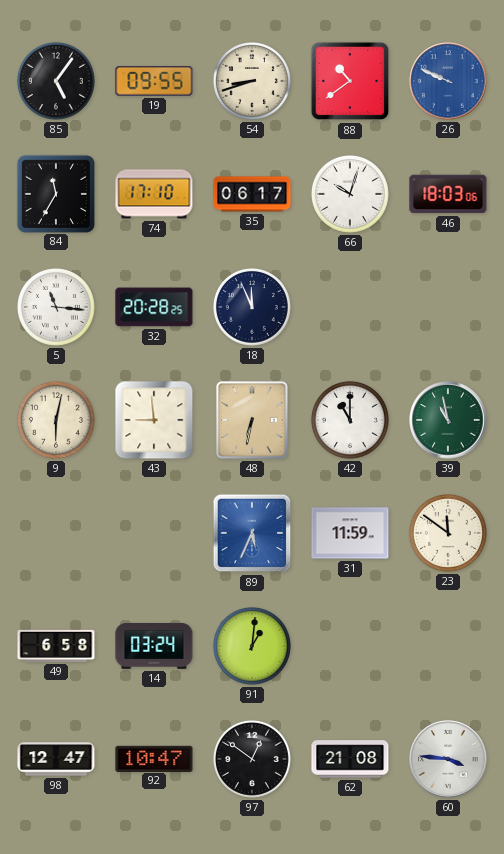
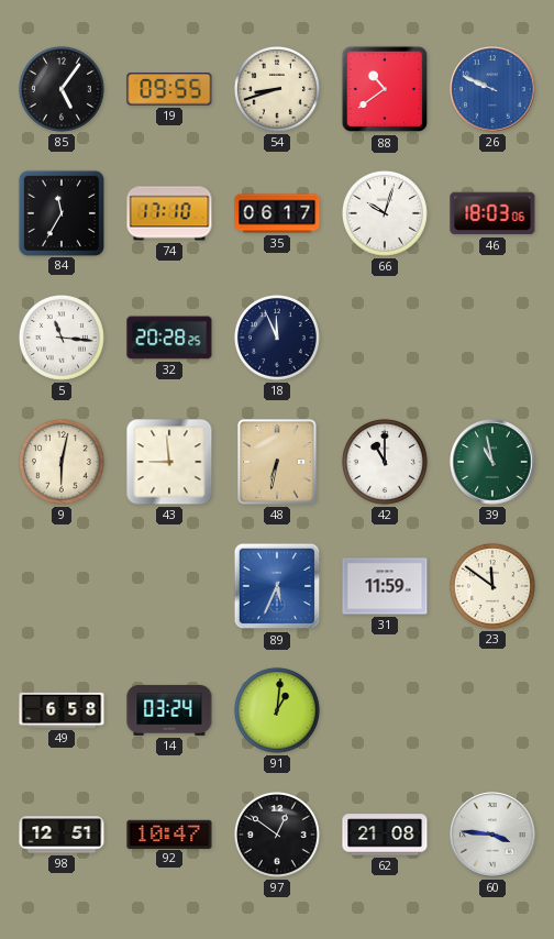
98: 12:47 -> 12:51
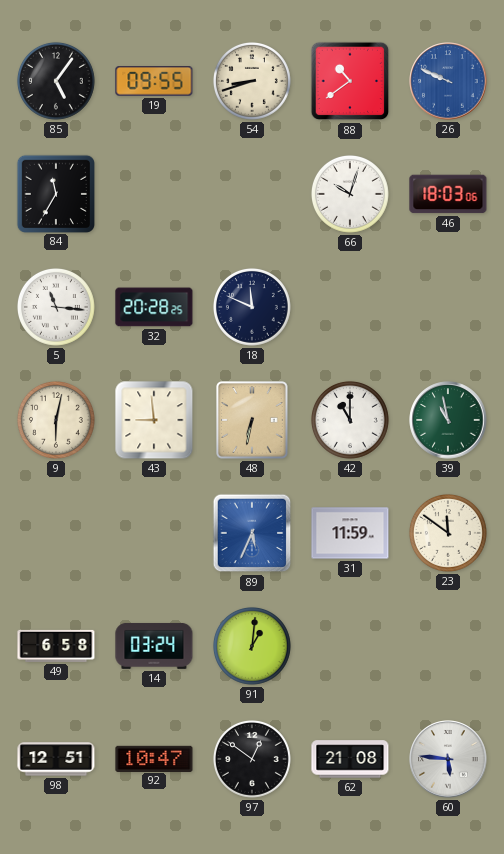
74: 17:10 -> none
35: 06:17 -> none
18: 11:56 -> 11:49
60: 3:46 -> 5:46
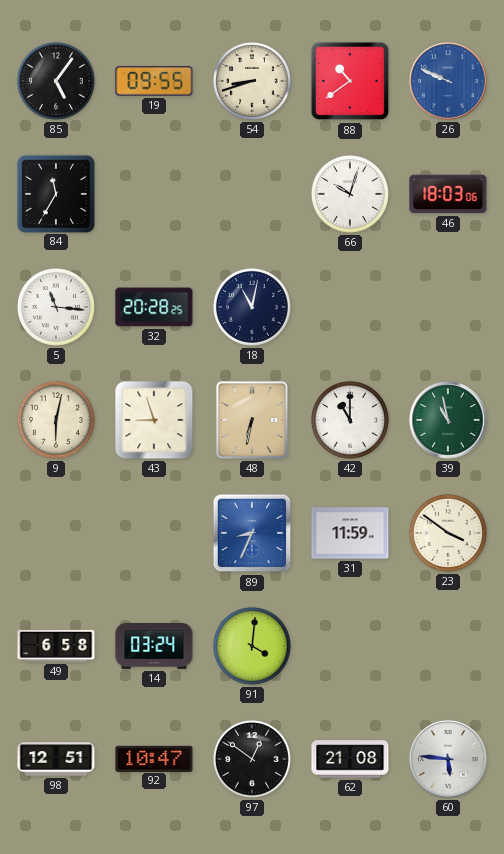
18: 11:49 -> 11:02
43: 8:59 -> 8:57
89: 5:34 -> 8:34
23: 11:51 -> 3:51
91: 1:01 -> 4:01
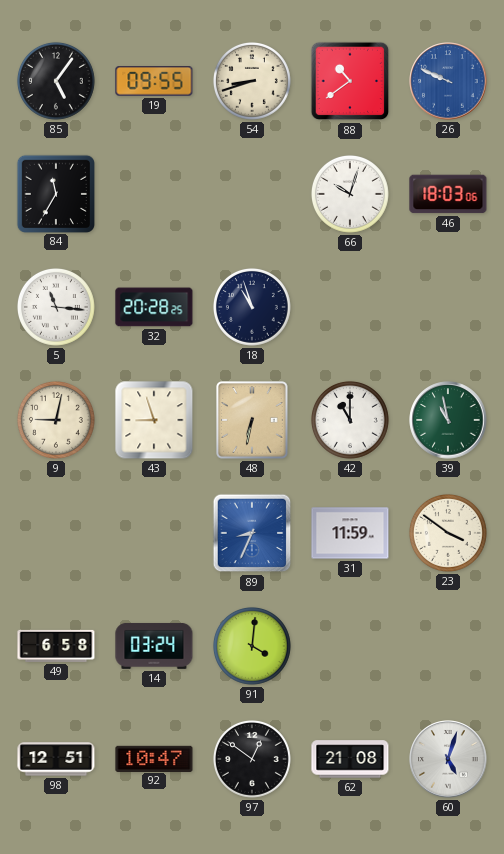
18: 11:02 -> 10:57
9: 6:02 -> 9:02
60: 5:46 -> 5:03
